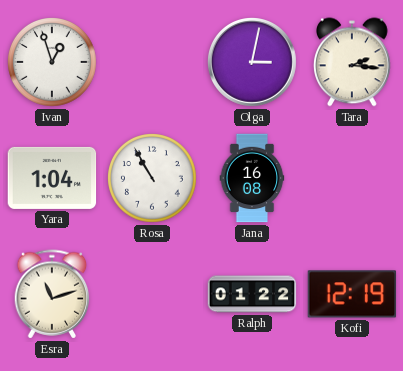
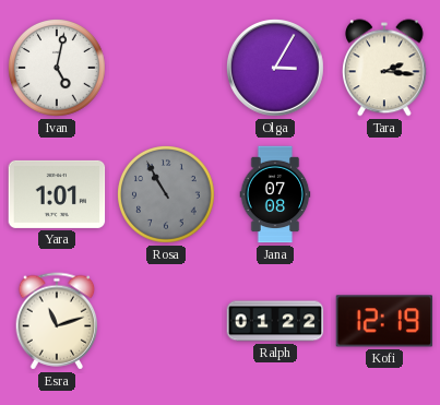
Ivan: 12:57 -> 5:02
Olga: 3:02 -> 3:05
Yara: 1:04 -> 1:01
Rosa dial: white -> grey
Jana: 16:08 -> 07:08
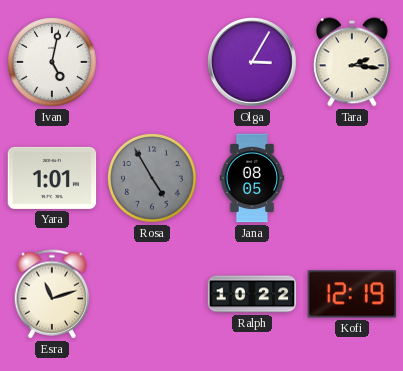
Rosa: 10:55 -> 4:55
Jana: 07:08 -> 08:05
Ralph: 01:22 -> 10:22
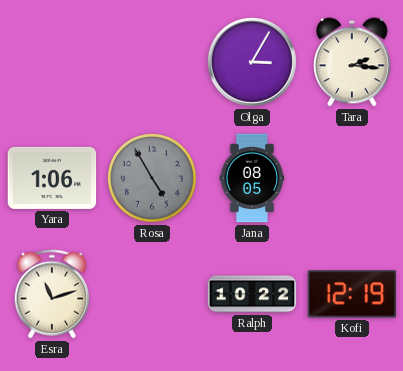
Ivan: 5:02 -> none
Yara: 1:01 -> 1:06
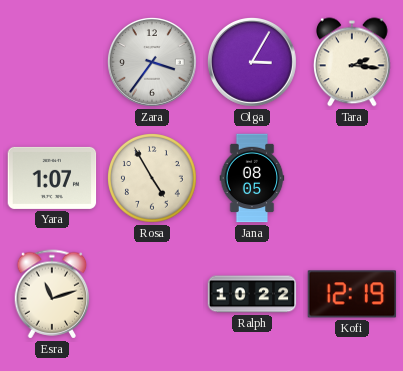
Zara: none -> 3:36
Yara: 1:06 -> 1:07
Rosa dial: grey -> cream
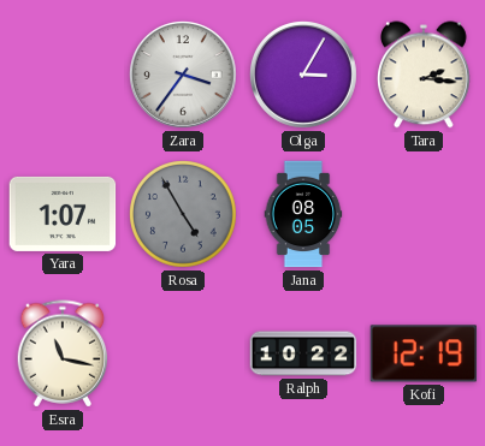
Rosa dial: cream -> grey
Esra: 11:12 -> 11:17
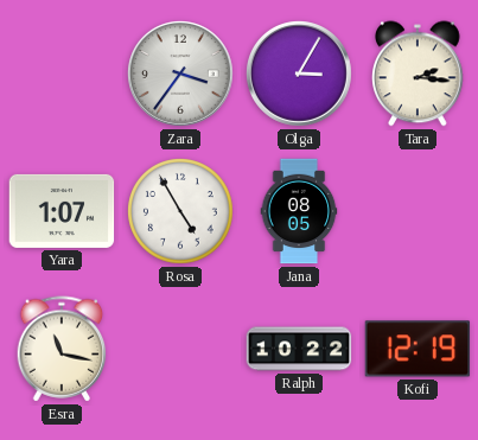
Rosa dial: grey -> white
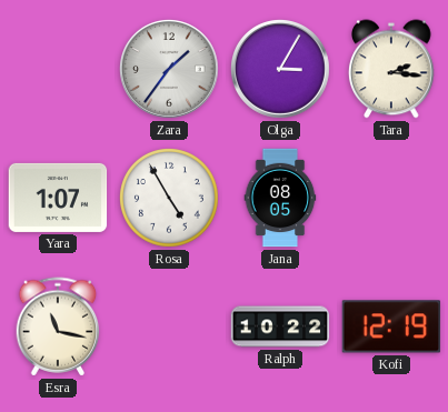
Zara: 3:36 -> 1:36
